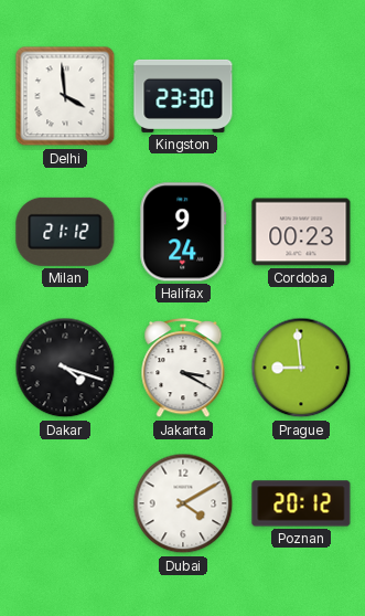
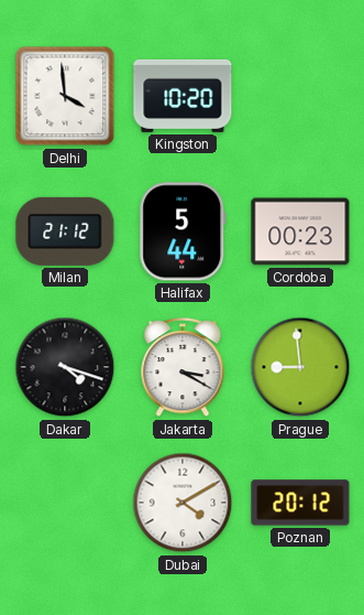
Kingston: 23:30 -> 10:20
Halifax: 9:24 -> 5:44
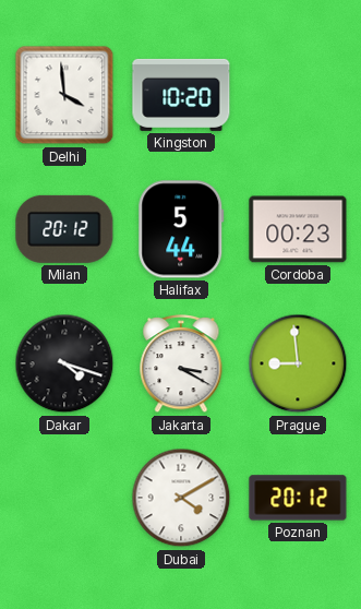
Milan: 21:12 -> 20:12
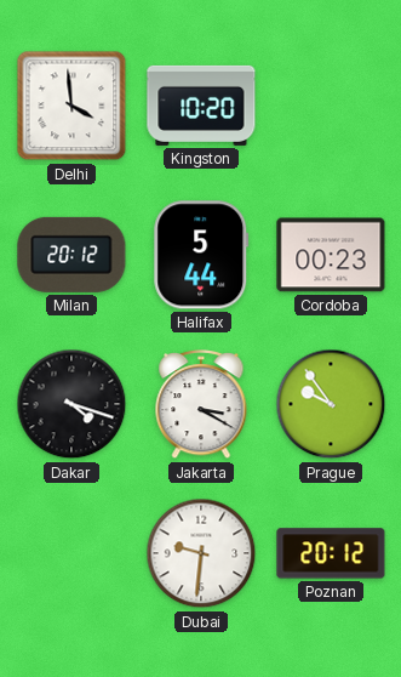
Prague: 8:59 -> 9:54
Dubai: 4:10 -> 9:31
